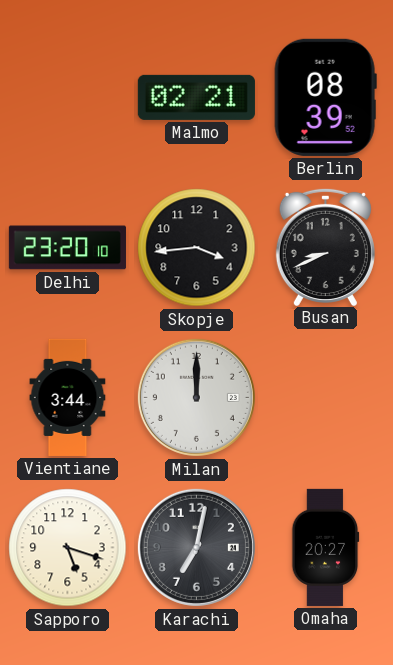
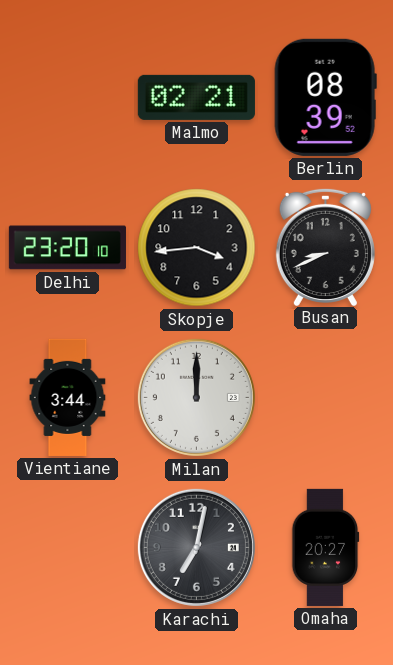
Sapporo: 5:18 -> none
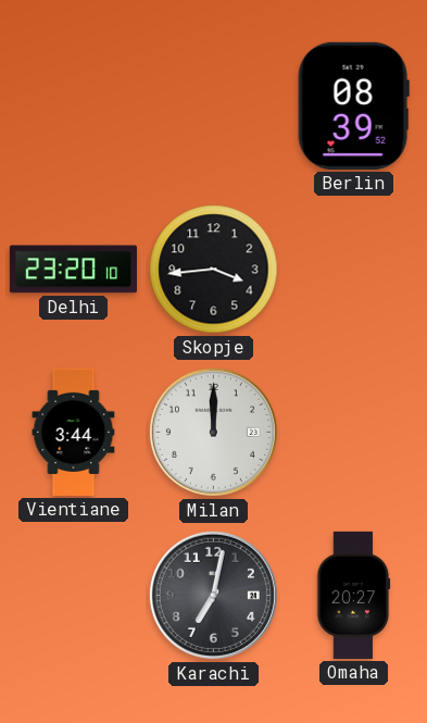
Malmo: 02:21 -> none
Busan: 8:41 -> none
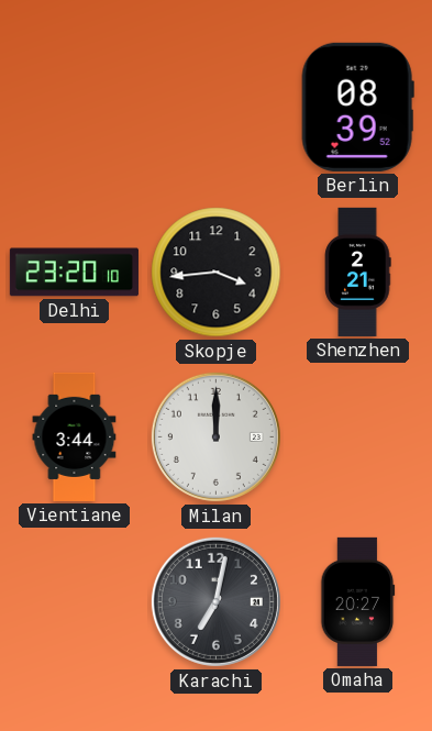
Shenzhen: none -> 2:21
